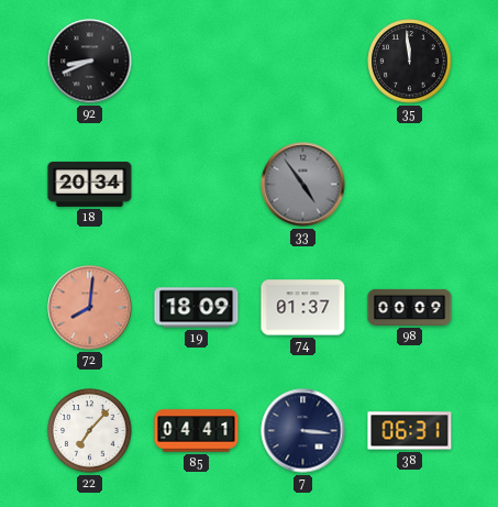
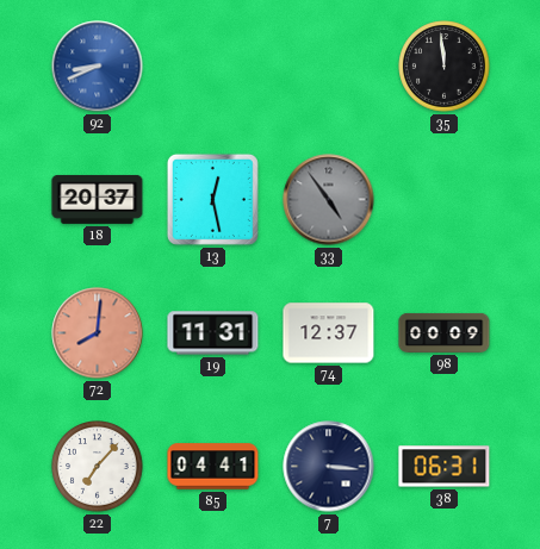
92 dial: black -> blue
18: 20:34 -> 20:37
13: none -> 12:28
19: 18:09 -> 11:31
74: 01:37 -> 12:37
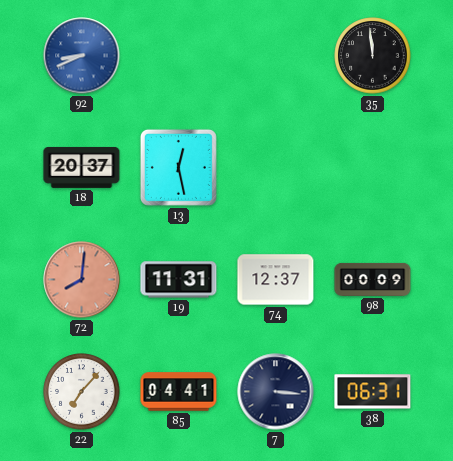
33: 4:54 -> none
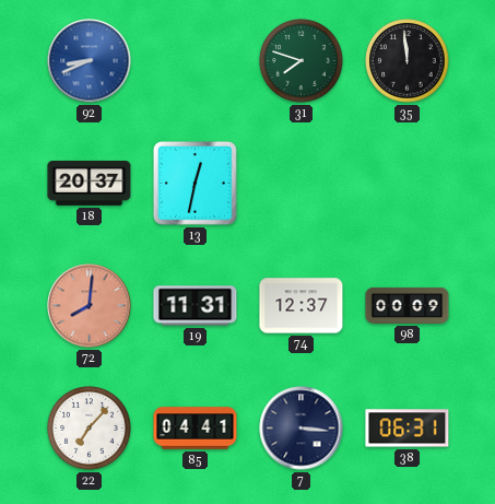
31: none -> 7:48
13: 12:28 -> 12:32
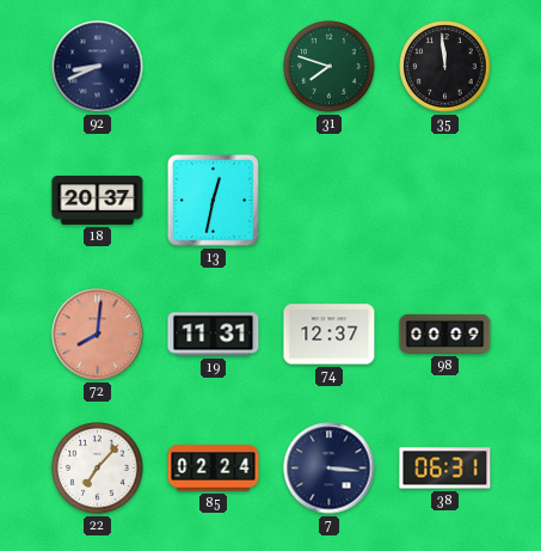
92 dial: blue -> navy
85: 04:41 -> 02:24
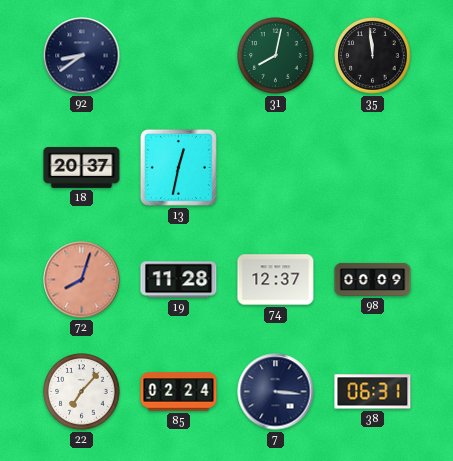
92: 8:41 -> 8:39
31: 7:48 -> 8:02
72: 8:01 -> 8:03
19: 11:31 -> 11:28
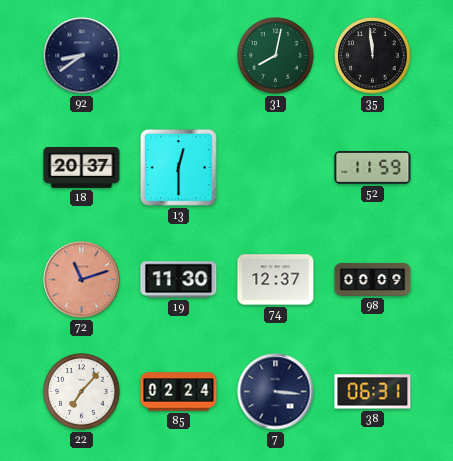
13: 12:32 -> 12:30
52: none -> 11:59
72: 8:03 -> 11:12
19: 11:28 -> 11:30
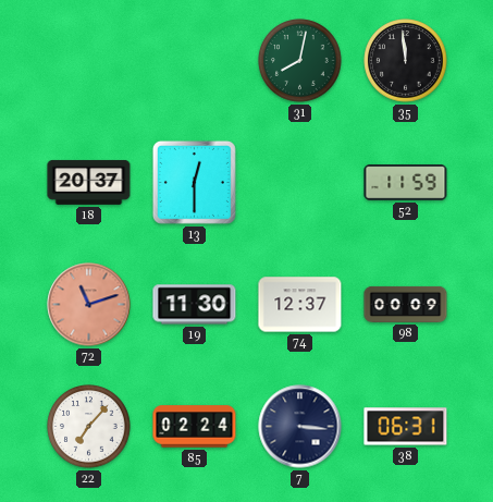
92: 8:39 -> none
